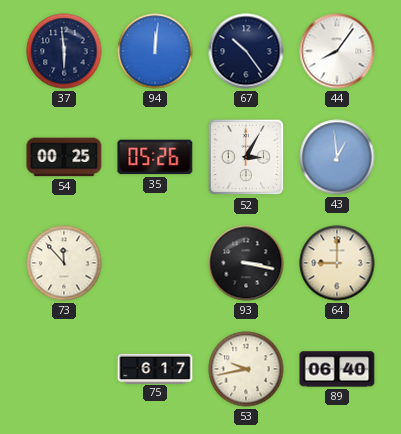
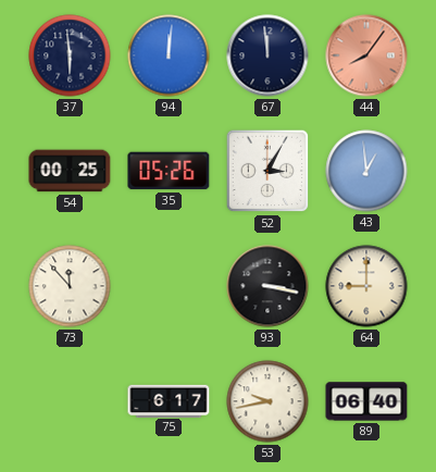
67: 10:24 -> 11:59
44 dial: white -> salmon
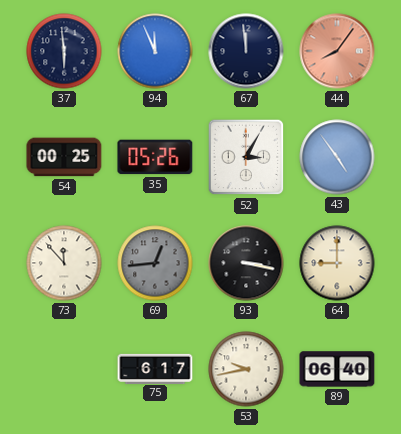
94: 12:01 -> 11:56
43: 12:59 -> 4:54
69: none -> 12:44
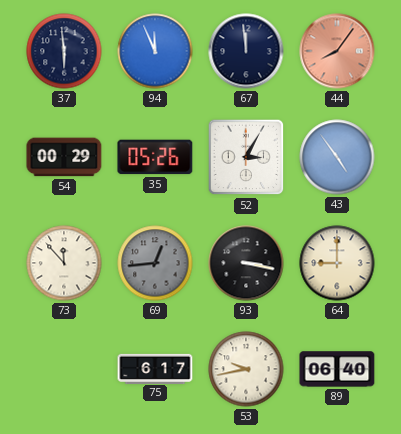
54: 00:25 -> 00:29
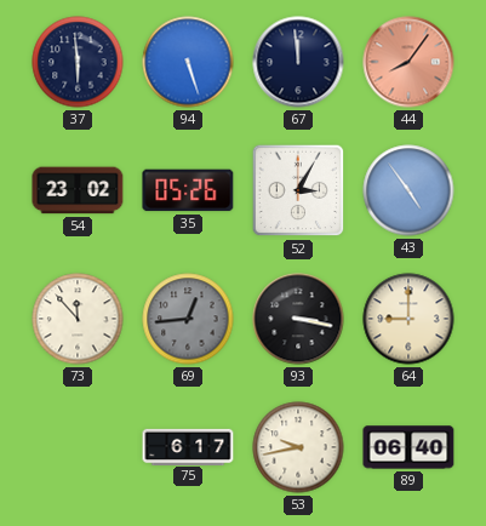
94: 11:56 -> 5:27
54: 00:29 -> 23:02
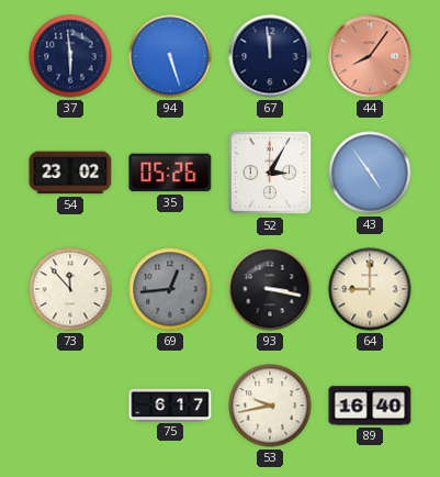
89: 06:40 -> 16:40
